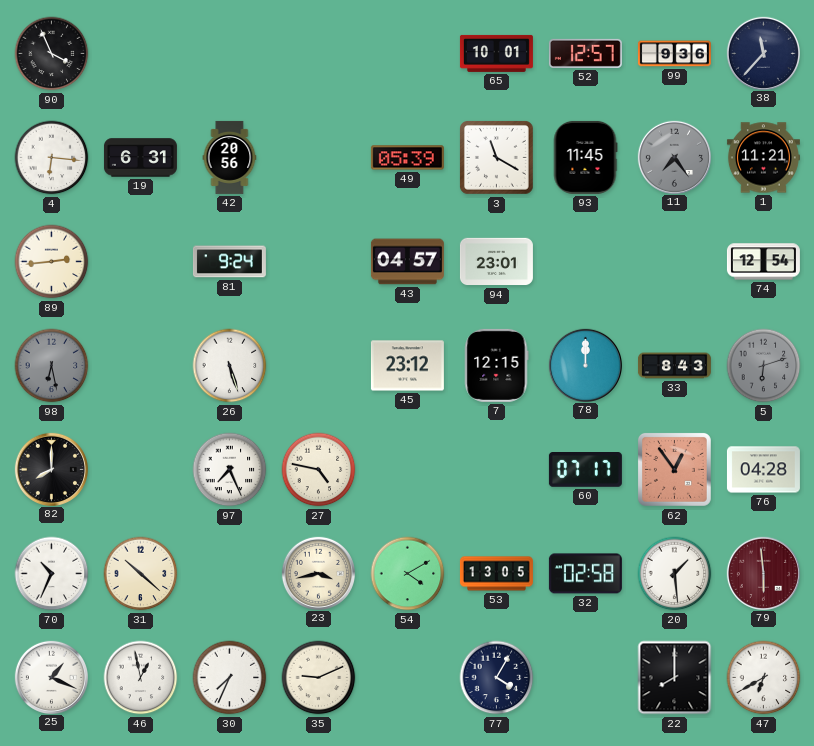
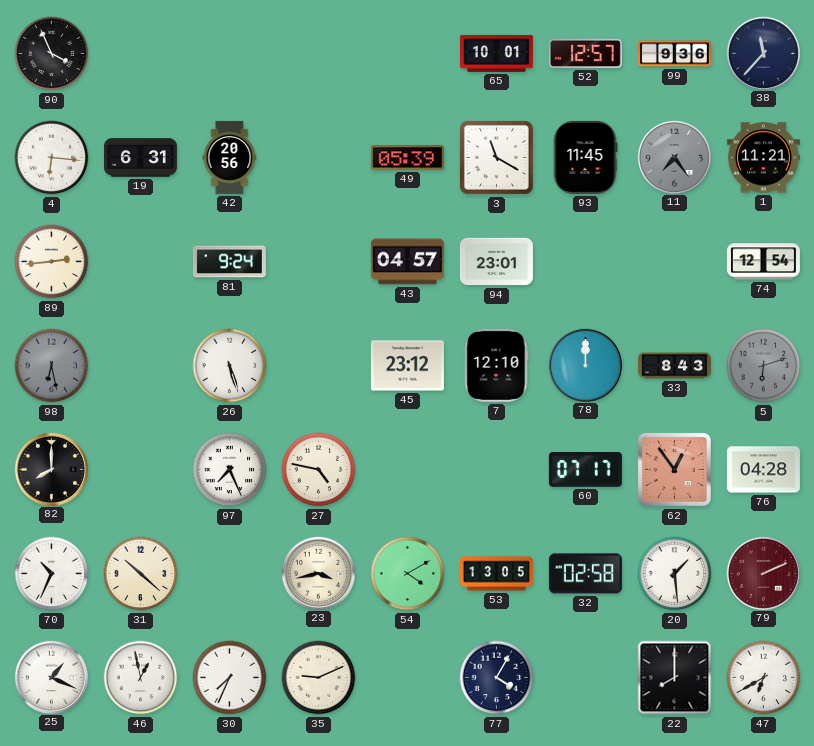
7: 12:15 -> 12:10
79: 5:59 -> 2:11
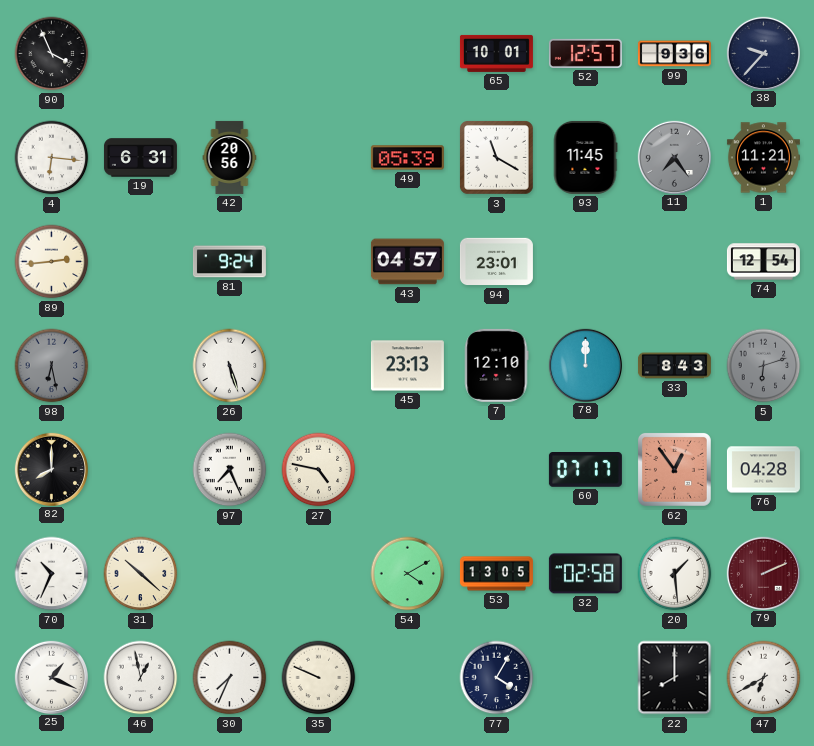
38: 11:37 -> 9:37
45: 23:12 -> 23:13
23: 3:43 -> none
35: 9:11 -> 9:49
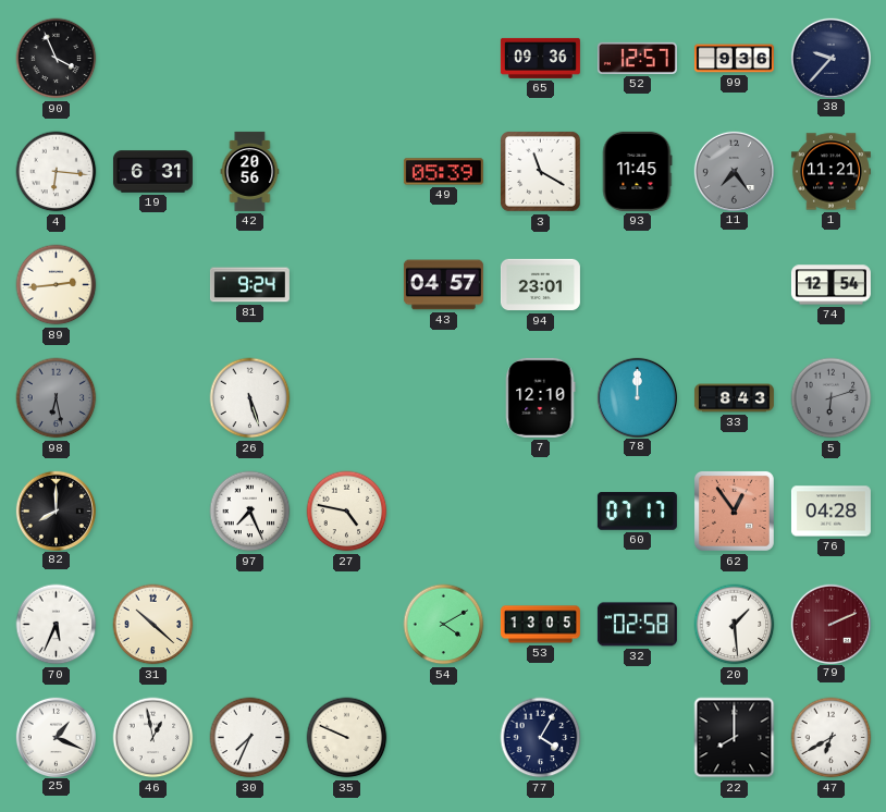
65: 10:01 -> 09:36
45: 23:13 -> none
70: 10:34 -> 5:34
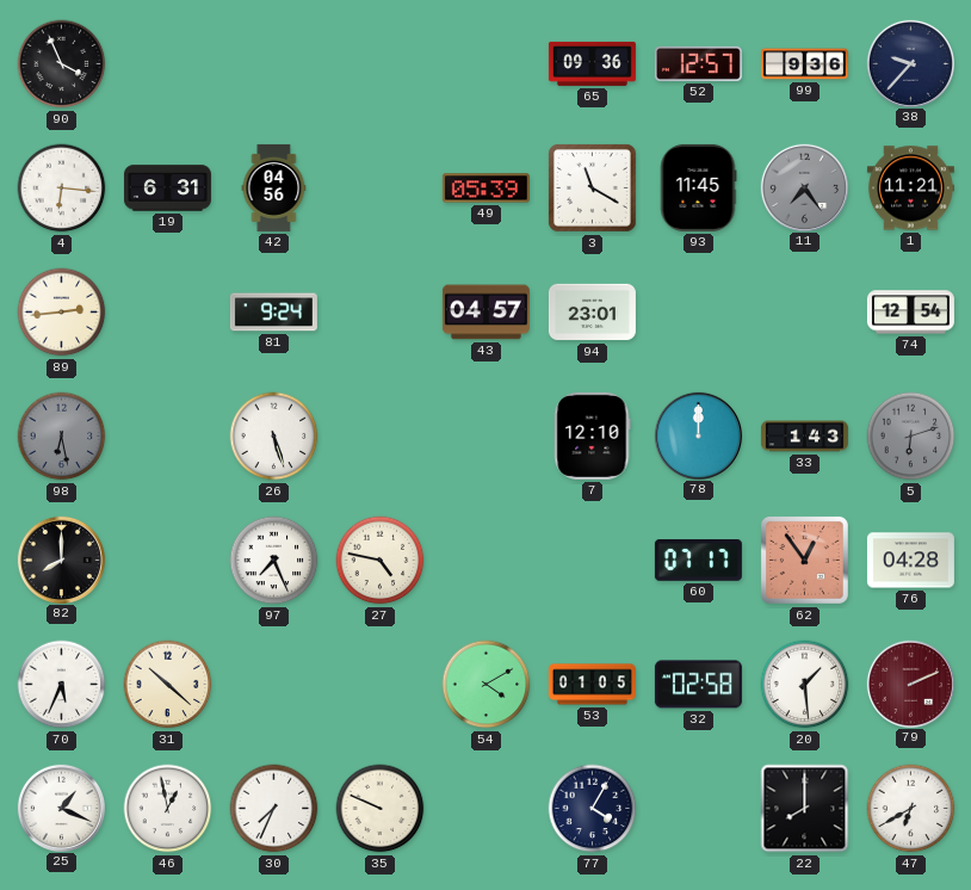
42: 20:56 -> 04:56
33: 8:43 -> 1:43
53: 13:05 -> 01:05
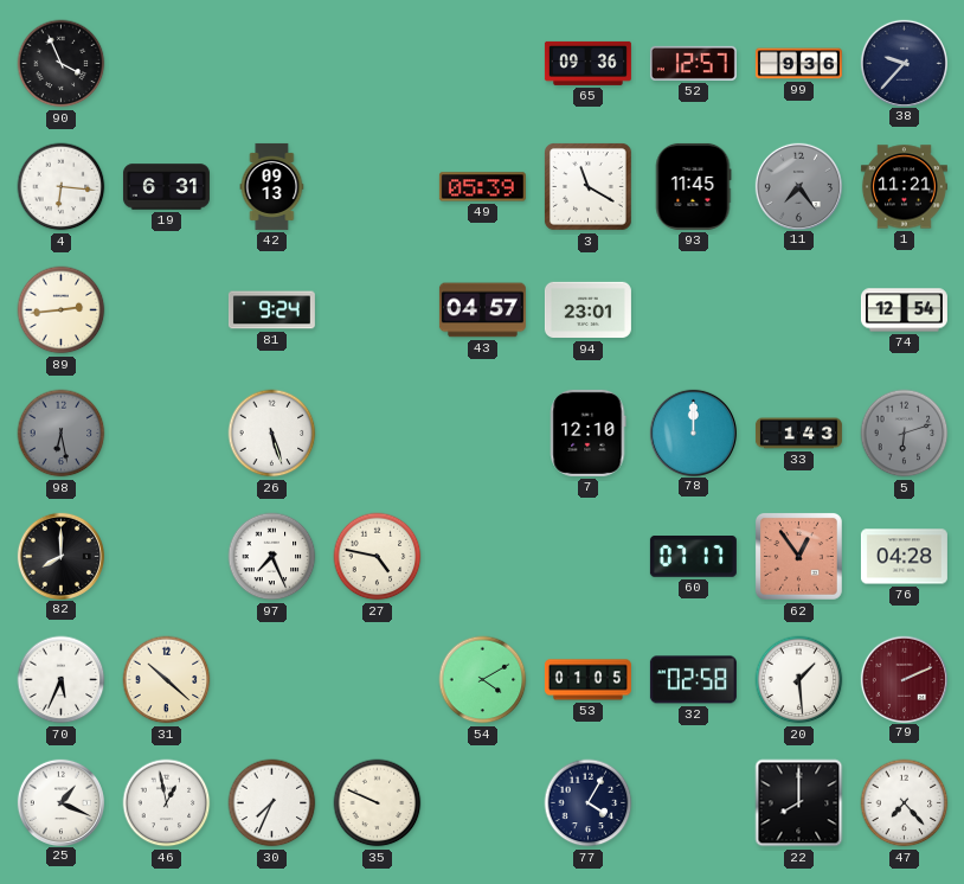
42: 04:56 -> 09:13
47: 6:40 -> 7:23
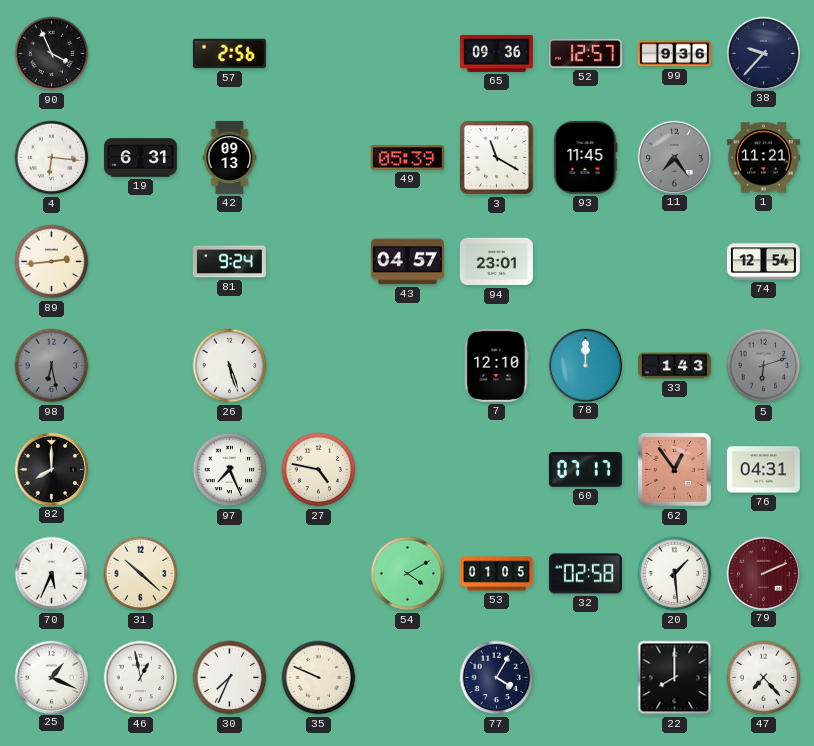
57: none -> 2:56
76: 04:28 -> 04:31
